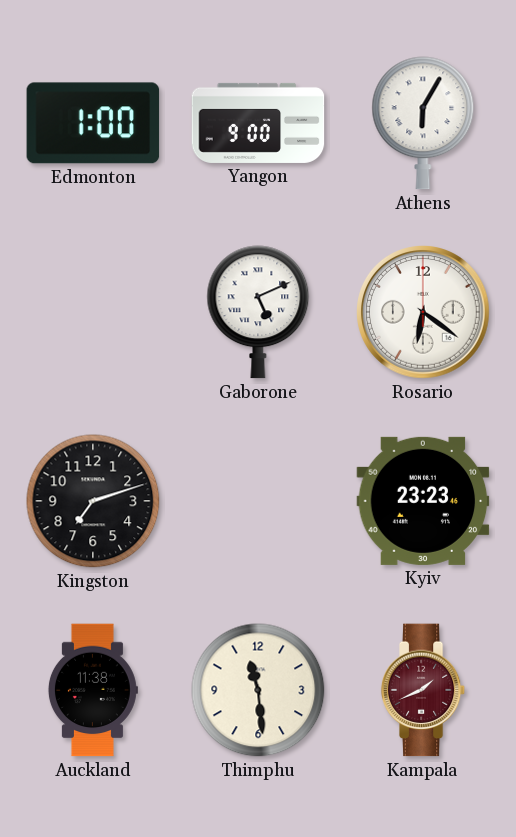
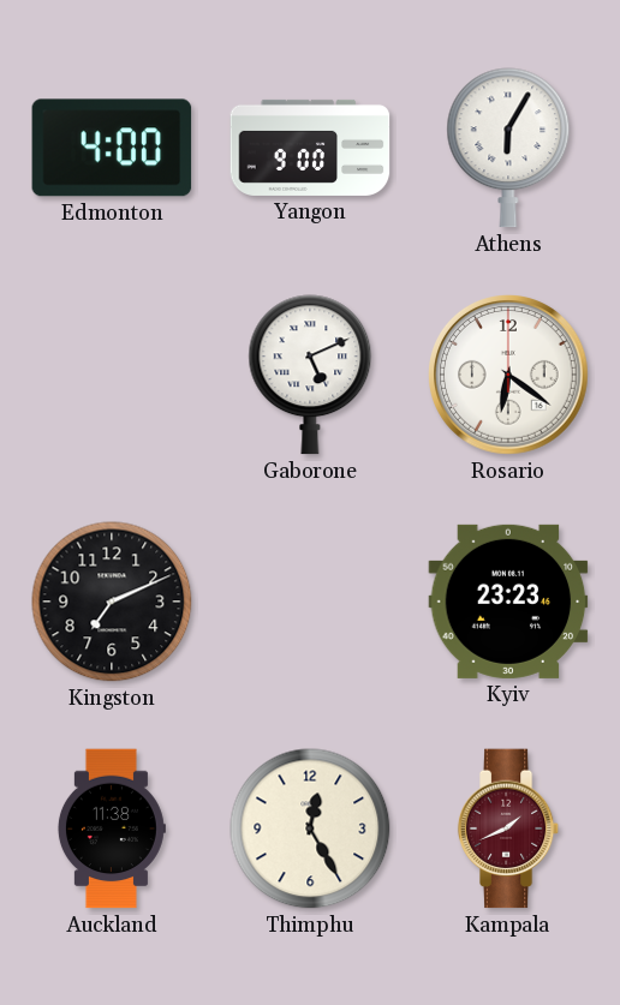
Edmonton: 1:00 -> 4:00
Kingston: 7:12 -> 7:11
Thimphu: 11:29 -> 12:25
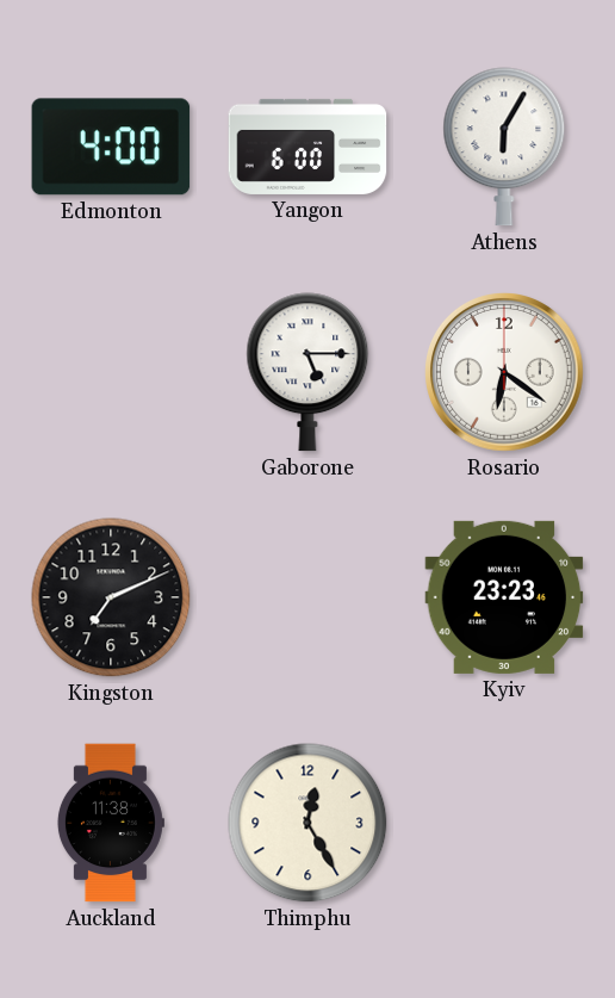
Yangon: 9:00 -> 6:00
Gaborone: 5:11 -> 5:15
Kampala: 1:41 -> none
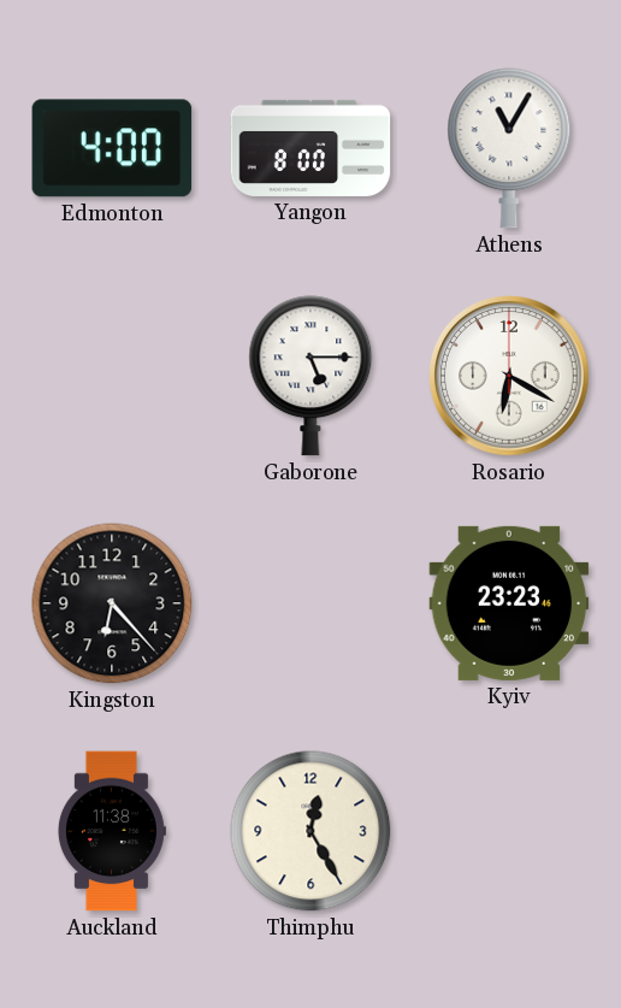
Yangon: 6:00 -> 8:00
Athens: 6:05 -> 11:05
Rosario: 6:21 -> 6:20
Kingston: 7:11 -> 6:23
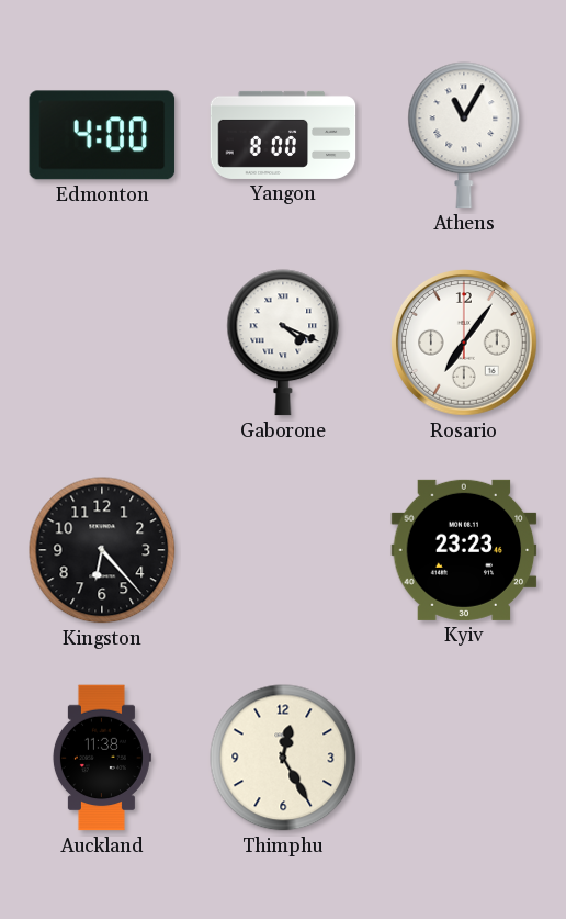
Gaborone: 5:15 -> 4:19
Rosario: 6:20 -> 7:06
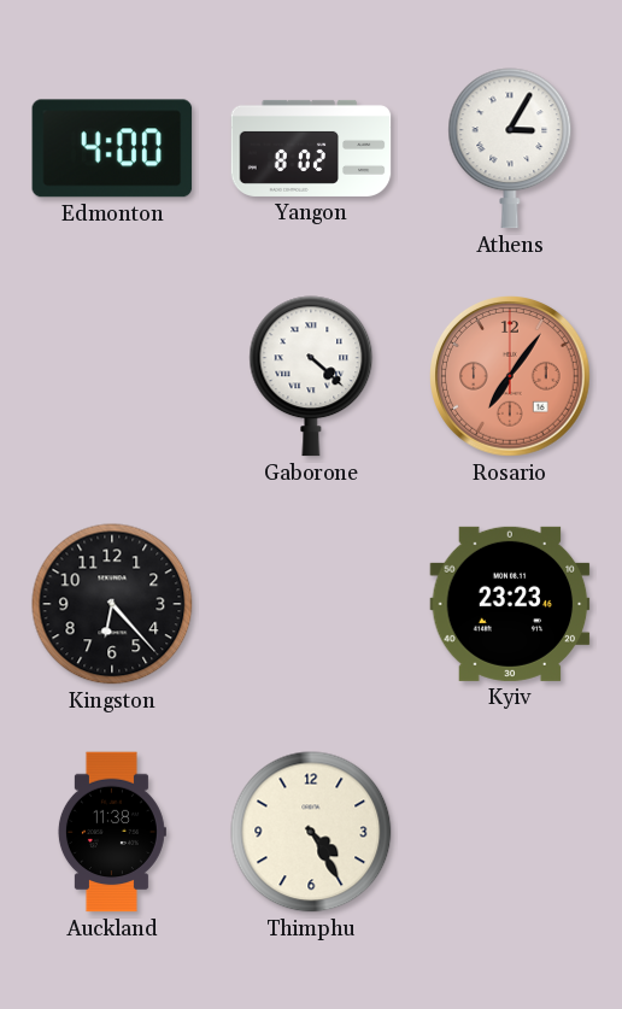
Yangon: 8:00 -> 8:02
Athens: 11:05 -> 3:05
Gaborone: 4:19 -> 4:22
Rosario dial: white -> salmon
Thimphu: 12:25 -> 4:25
